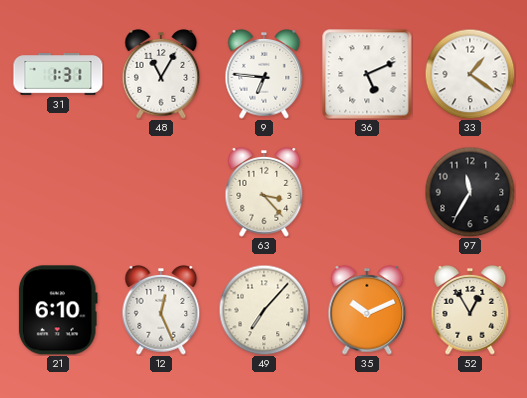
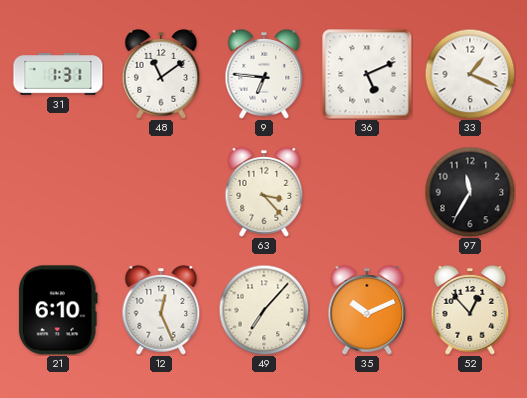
48: 11:05 -> 11:09
33: 1:21 -> 1:19
52: 12:55 -> 12:53
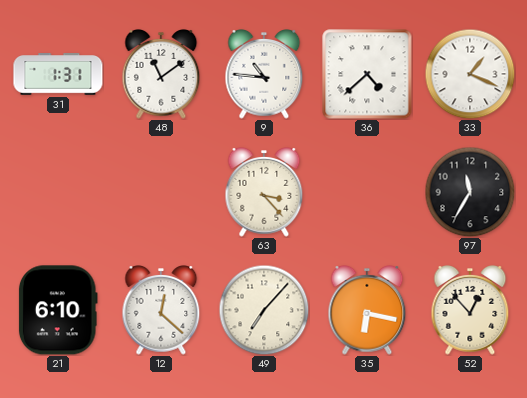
9: 6:46 -> 10:46
36: 5:11 -> 4:38
12: 12:26 -> 12:22
35: 10:11 -> 6:17
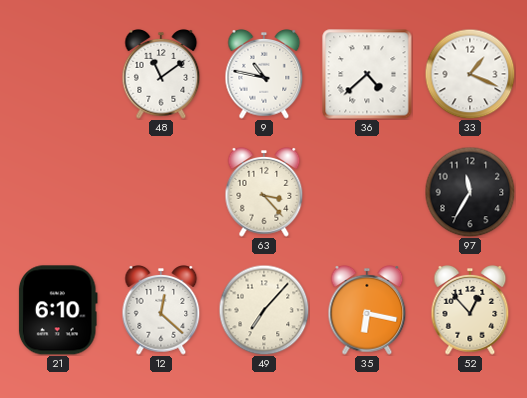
31: 1:31 -> none
9: 10:46 -> 10:47
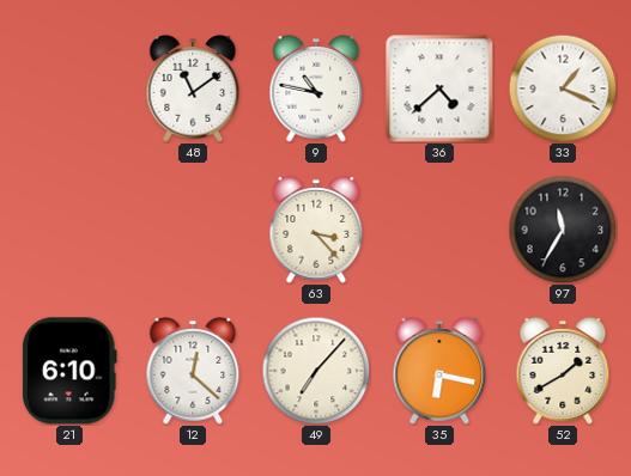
52: 12:53 -> 1:40
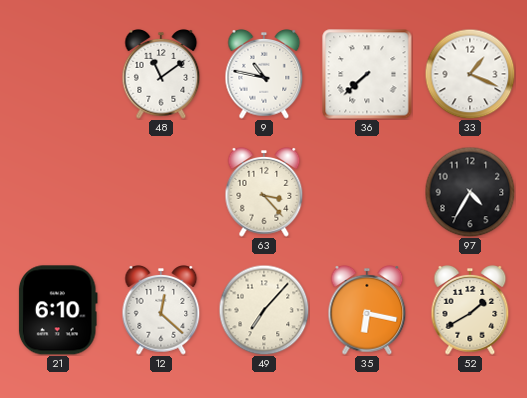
36: 4:38 -> 7:38
97: 11:35 -> 4:35
